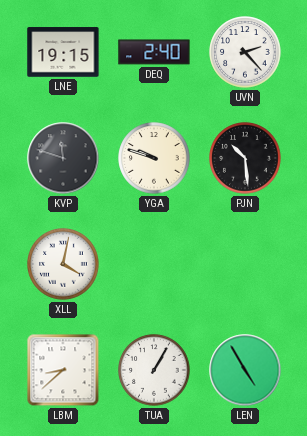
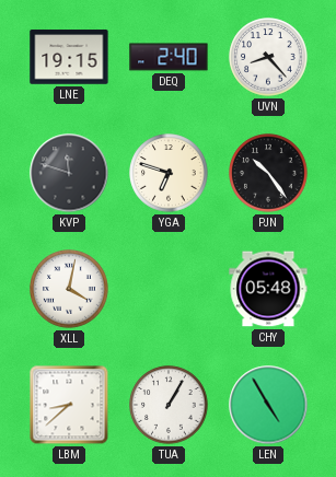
UVN: 2:23 -> 8:23
YGA: 9:48 -> 6:48
PJN: 10:29 -> 10:24
CHY: none -> 05:48
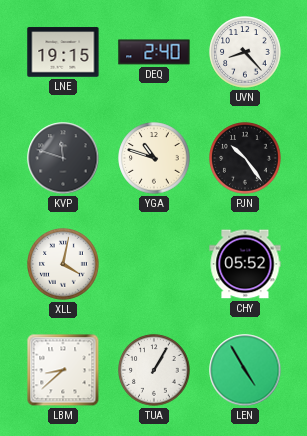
YGA: 6:48 -> 10:48
CHY: 05:48 -> 05:52
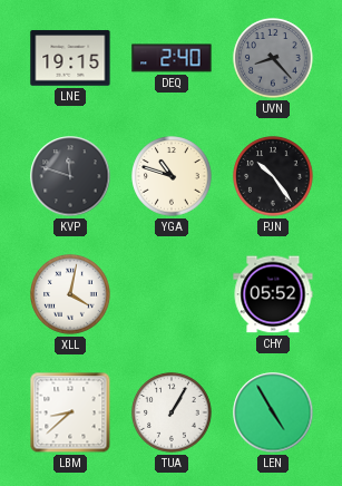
UVN dial: white -> grey
